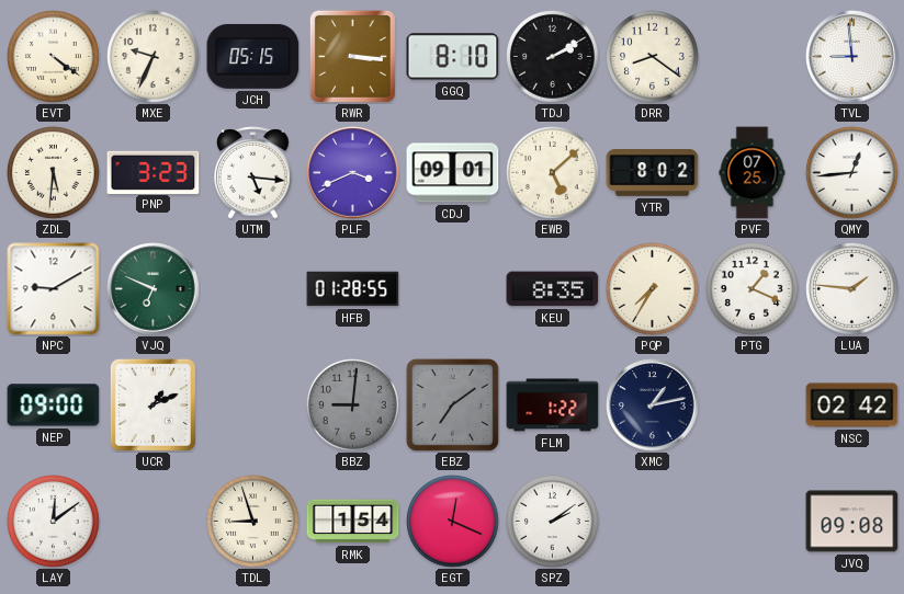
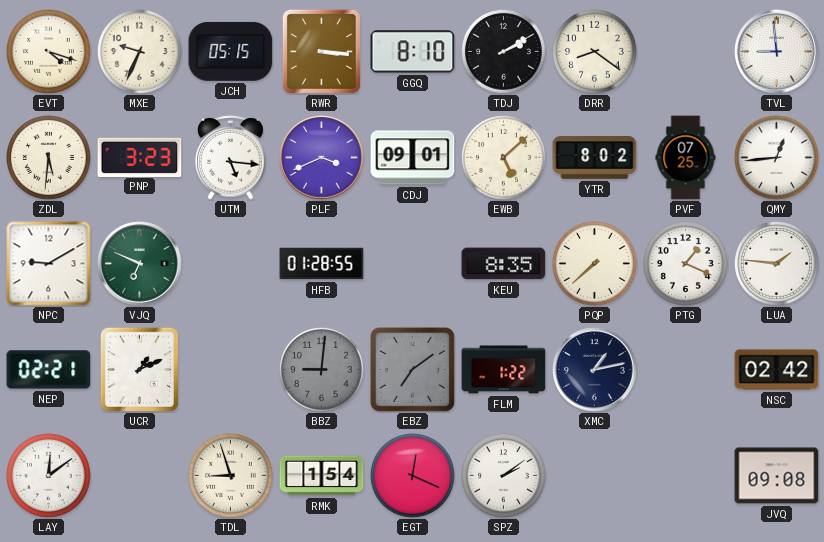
EVT: 4:21 -> 4:18
PQP: 7:35 -> 7:38
NEP: 09:00 -> 02:21
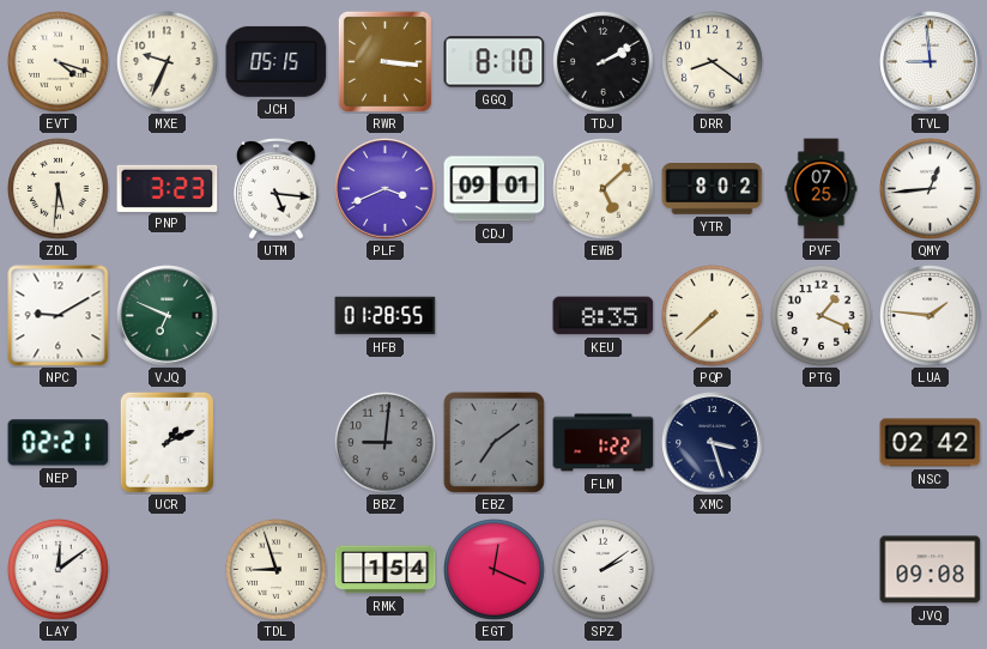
XMC: 1:13 -> 3:27
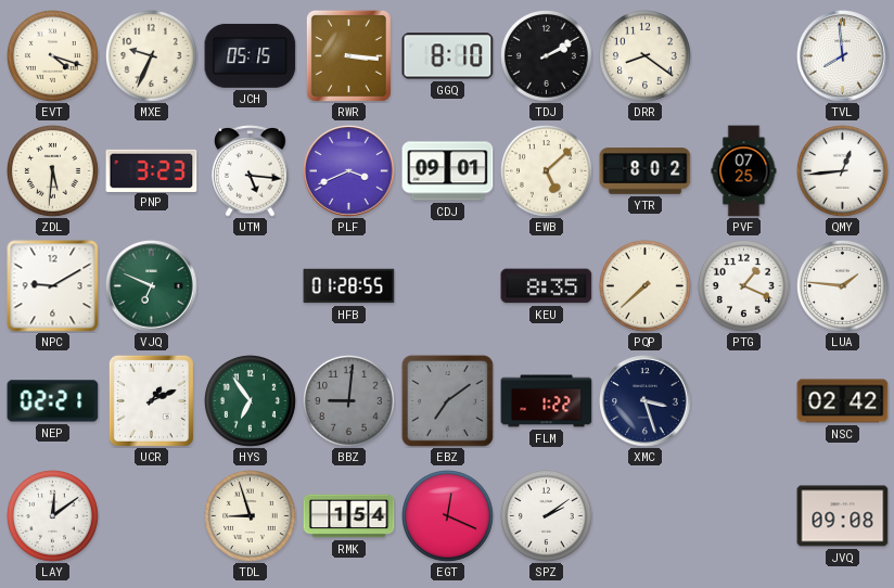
TVL: 8:59 -> 7:59
HYS: none -> 6:54
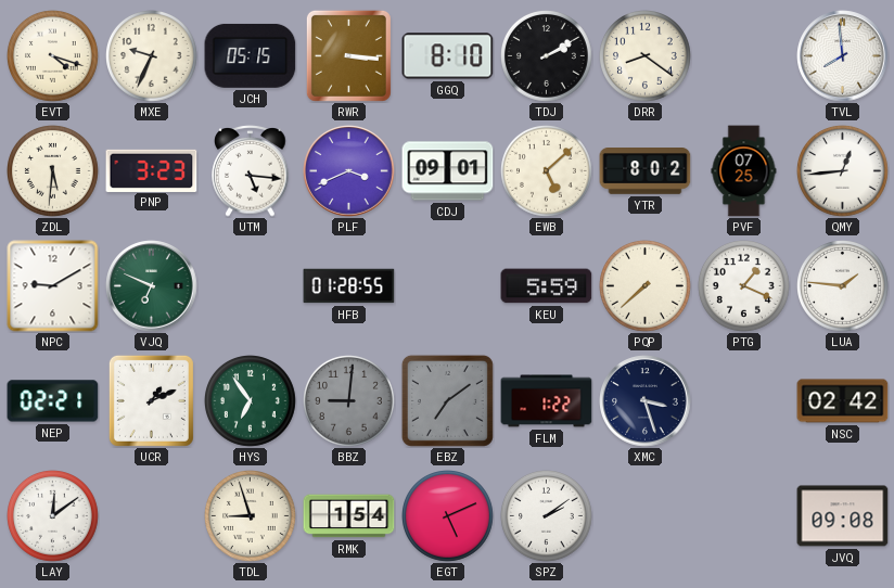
KEU: 8:35 -> 5:59
EGT: 12:19 -> 5:11
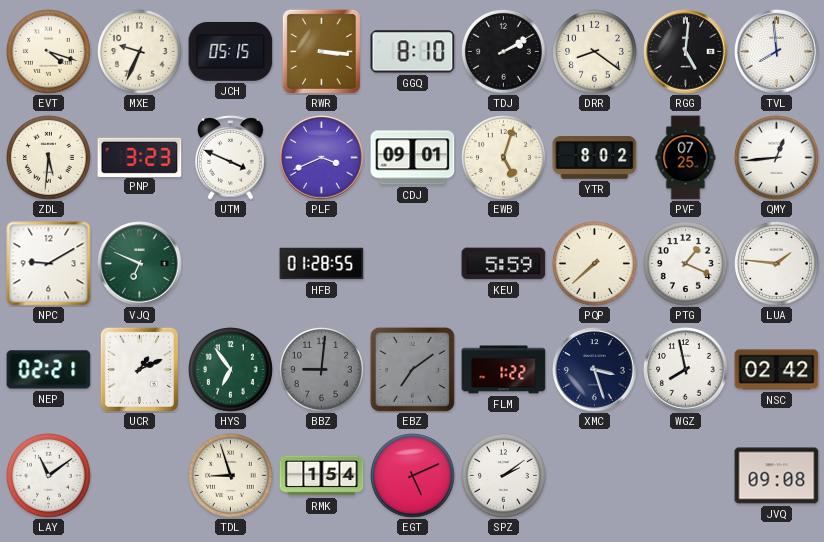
RGG: none -> 5:01
UTM: 5:16 -> 3:49
EWB: 5:08 -> 5:03
WGZ: none -> 7:58
LAY: 12:09 -> 11:09
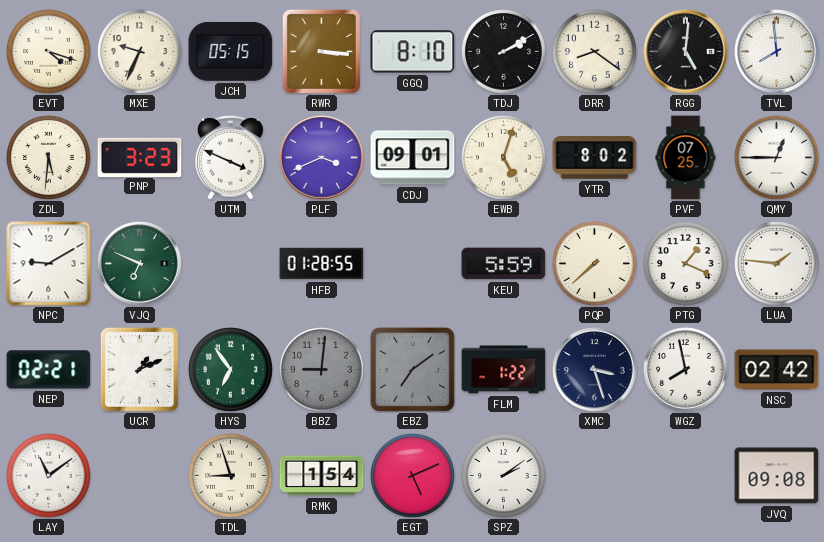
QMY: 12:44 -> 12:45
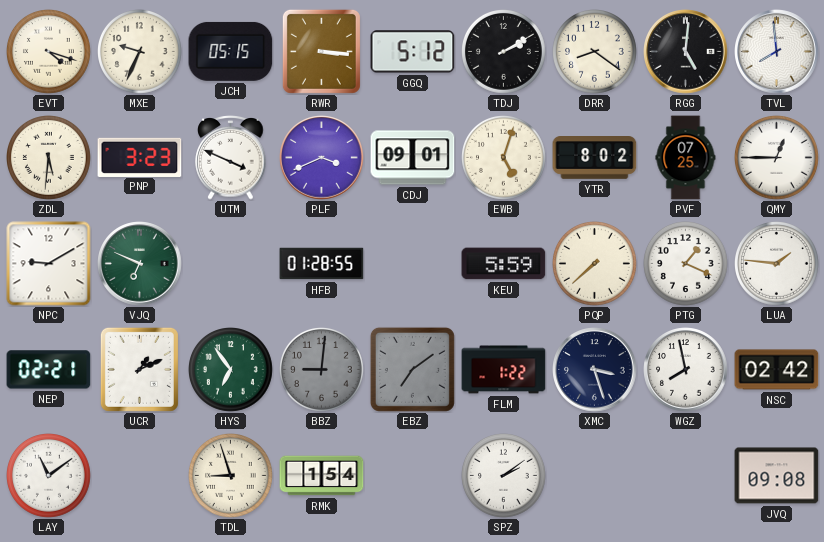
GGQ: 8:10 -> 5:12
EGT: 5:11 -> none
